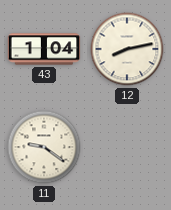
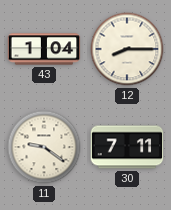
12: 8:13 -> 8:15
30: none -> 7:11
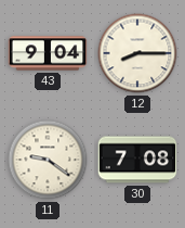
43: 1:04 -> 9:04
30: 7:11 -> 7:08
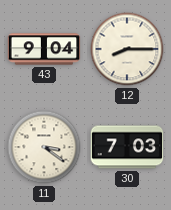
11: 9:21 -> 3:21
30: 7:08 -> 7:03
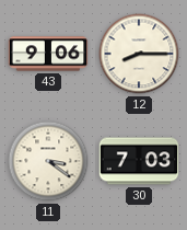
43: 9:04 -> 9:06
